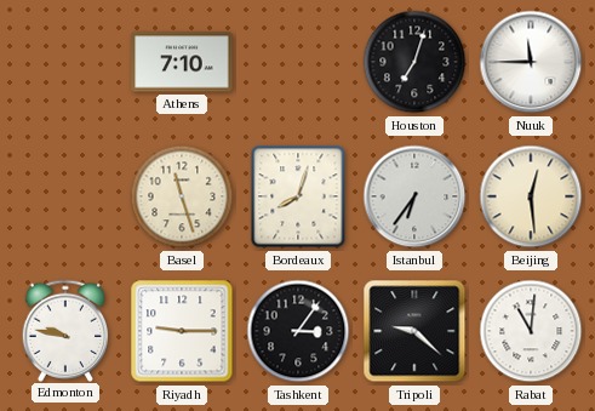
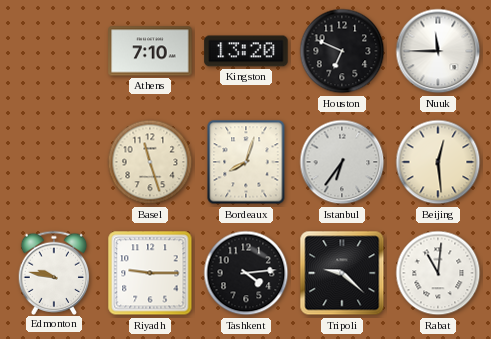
Kingston: none -> 13:20
Houston: 7:03 -> 6:49
Tashkent: 3:06 -> 4:14
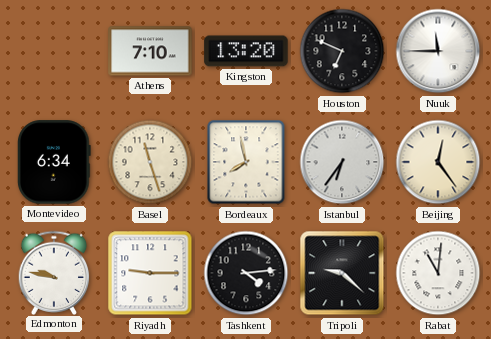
Montevideo: none -> 6:34
Bordeaux: 8:03 -> 7:58
Beijing: 12:29 -> 12:24
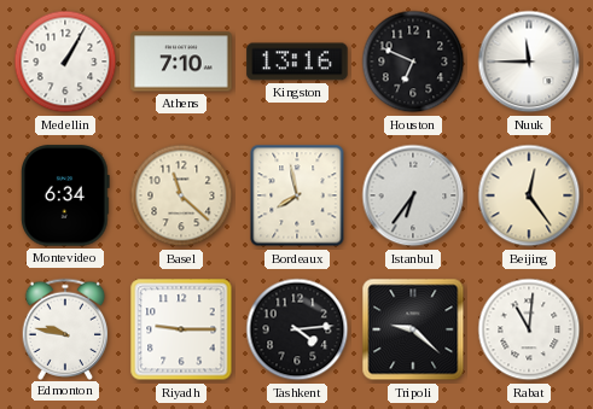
Medellin: none -> 1:05
Kingston: 13:20 -> 13:16
Basel: 11:27 -> 11:22
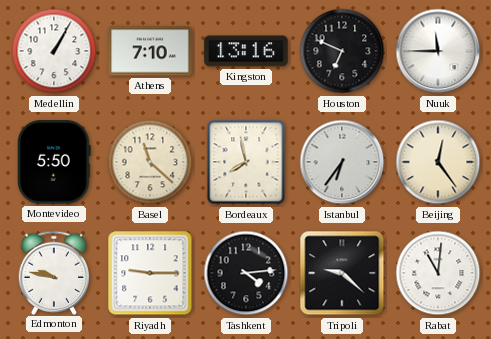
Montevideo: 6:34 -> 5:50
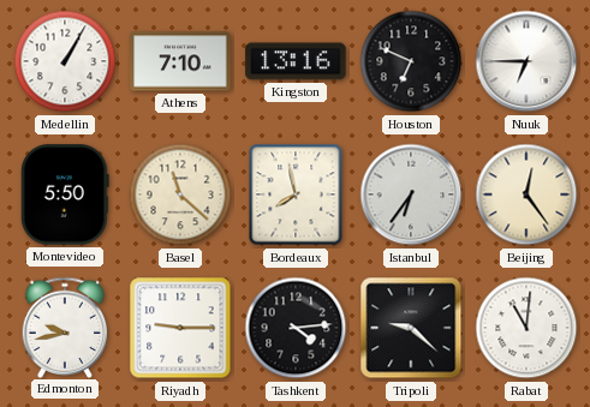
Nuuk: 11:45 -> 6:45
Edmonton: 9:47 -> 9:43
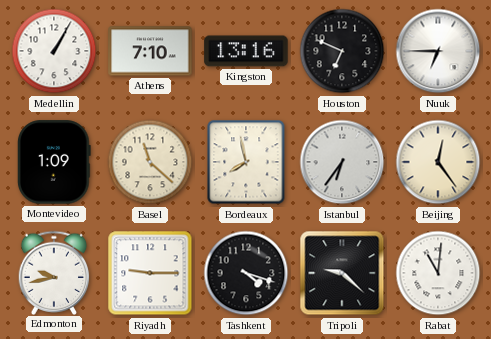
Montevideo: 5:50 -> 1:09
Tashkent: 4:14 -> 4:18
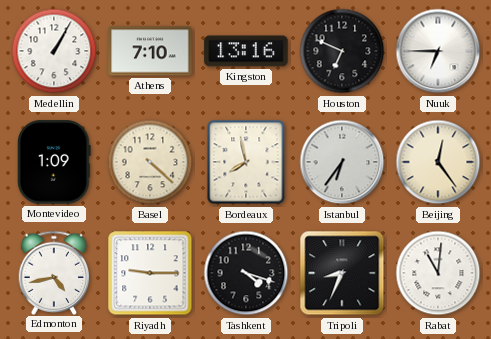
Basel: 11:22 -> 4:22
Edmonton: 9:43 -> 4:43
Tripoli: 9:22 -> 8:34
